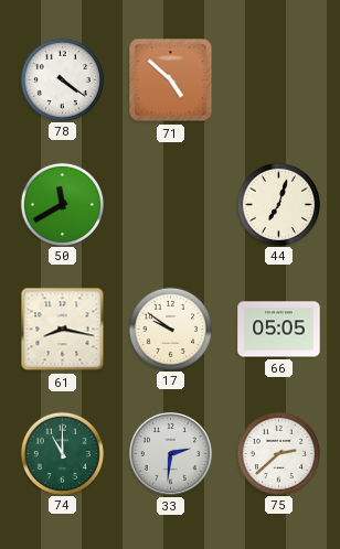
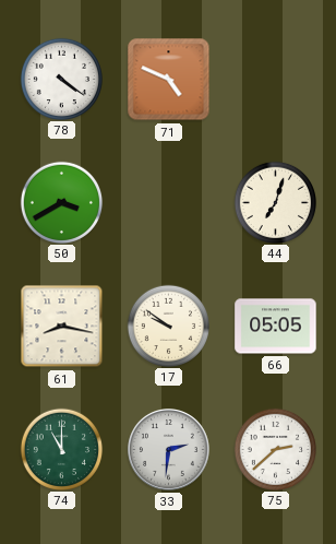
71: 4:52 -> 4:49
50: 11:40 -> 3:40
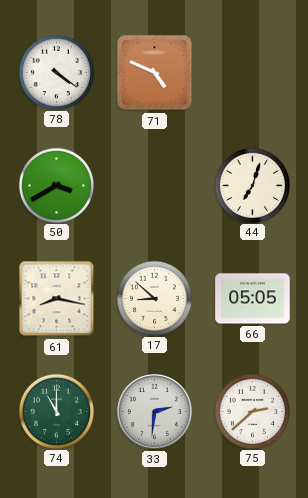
17: 9:51 -> 8:52
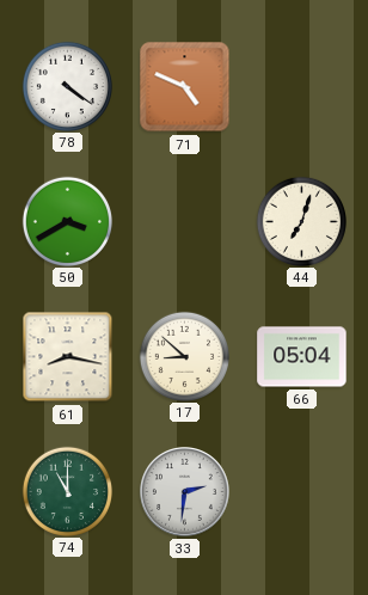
66: 05:05 -> 05:04
75: 2:38 -> none
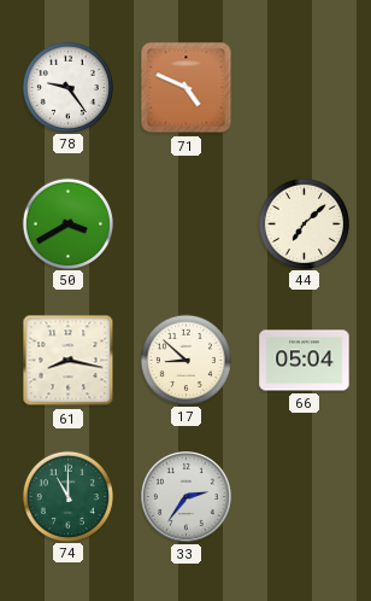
78: 4:21 -> 9:24
44: 7:03 -> 7:08
33: 2:31 -> 2:36
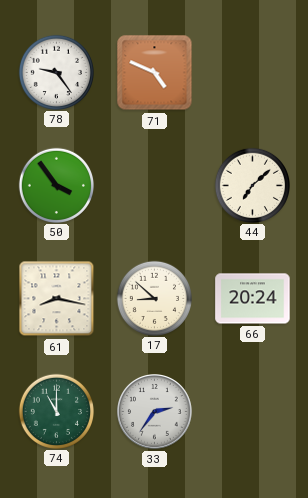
50: 3:40 -> 3:54
66: 05:04 -> 20:24
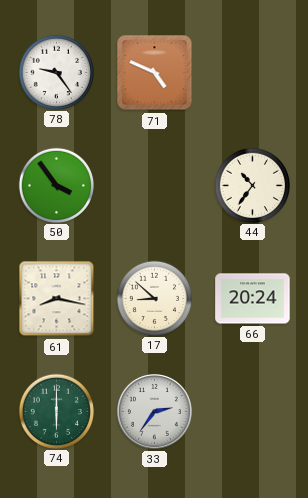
44: 7:08 -> 10:36
74: 11:00 -> 6:00
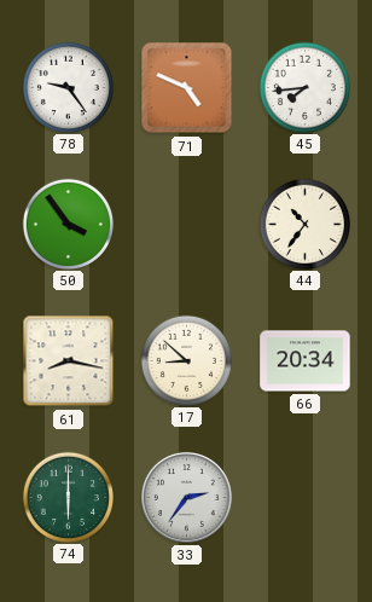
45: none -> 7:44
66: 20:24 -> 20:34
